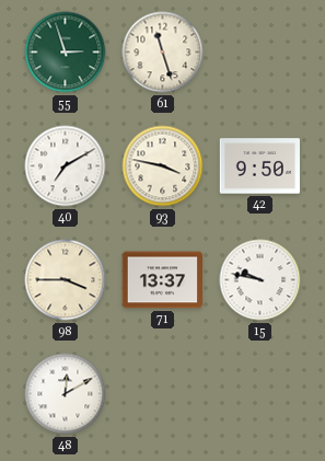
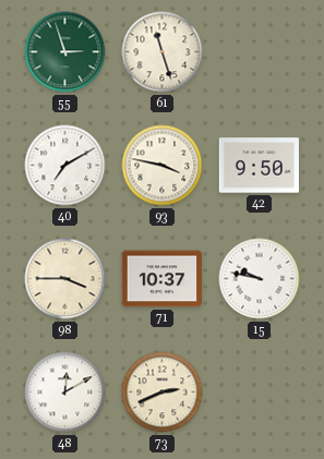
71: 13:37 -> 10:37
73: none -> 2:41
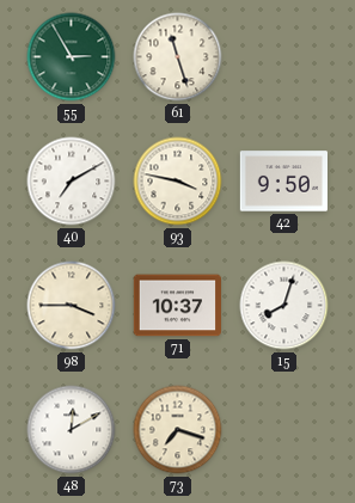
55: 2:57 -> 2:55
15: 9:47 -> 8:03
73: 2:41 -> 7:18
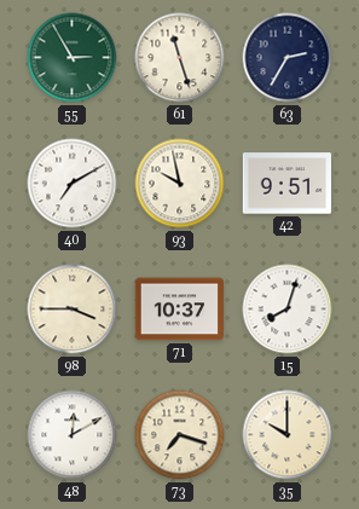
63: none -> 2:35
93: 3:47 -> 9:58
42: 9:50 -> 9:51
35: none -> 10:00
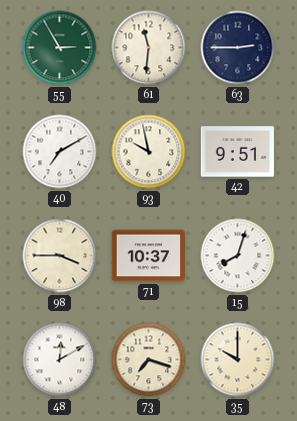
61: 11:27 -> 11:31
63: 2:35 -> 2:45
